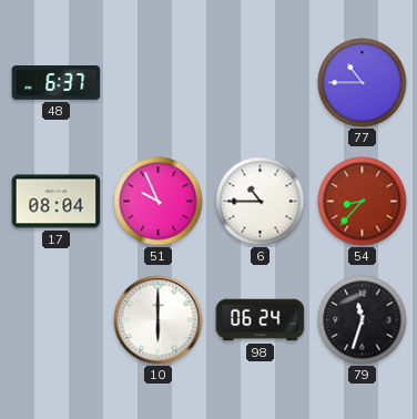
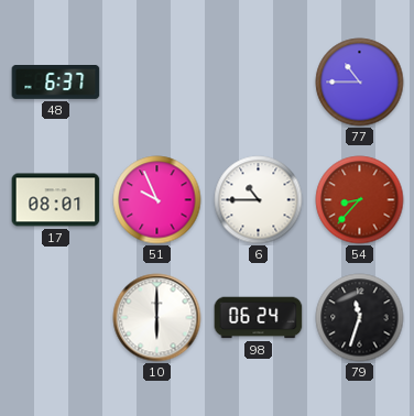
17: 08:04 -> 08:01
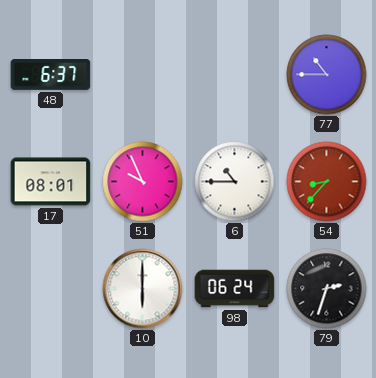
79: 11:33 -> 2:33
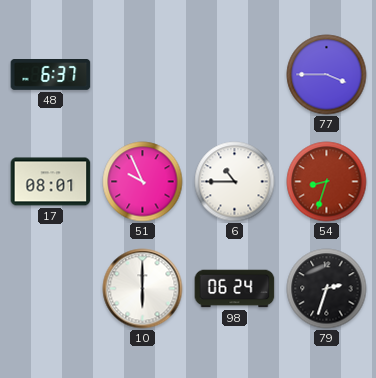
77: 10:45 -> 3:45
54: 8:37 -> 8:33
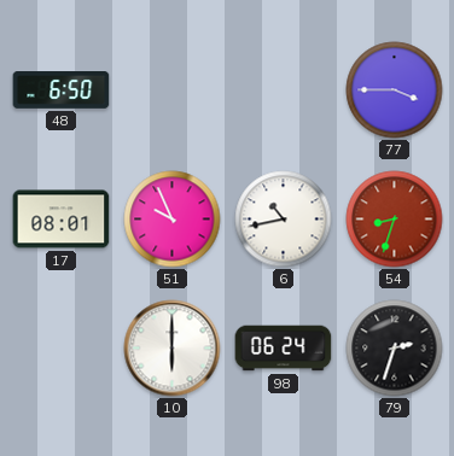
48: 6:37 -> 6:50
6: 10:45 -> 10:43
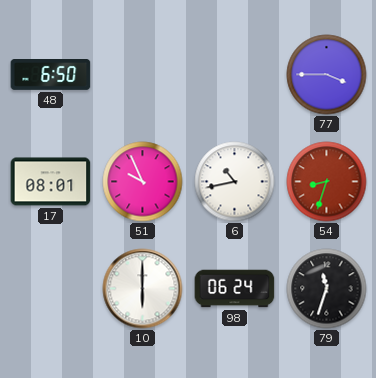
79: 2:33 -> 11:33
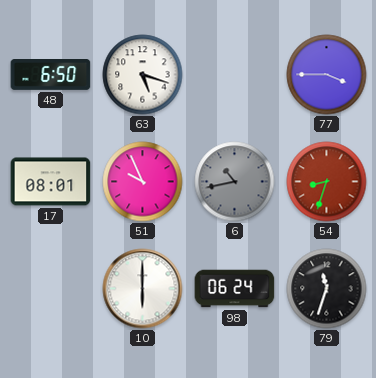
63: none -> 5:18
6 dial: white -> grey
